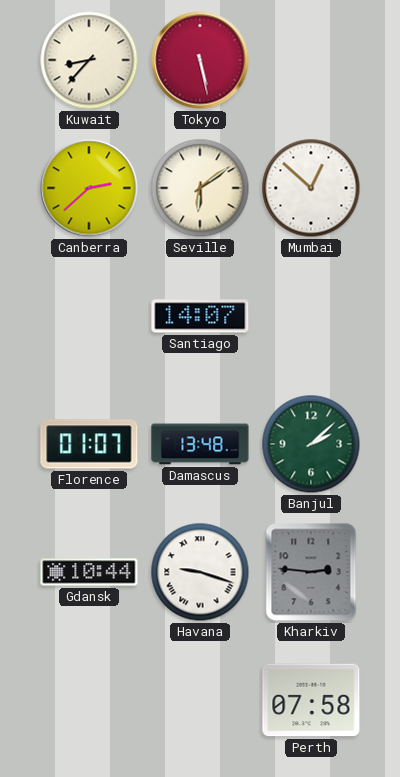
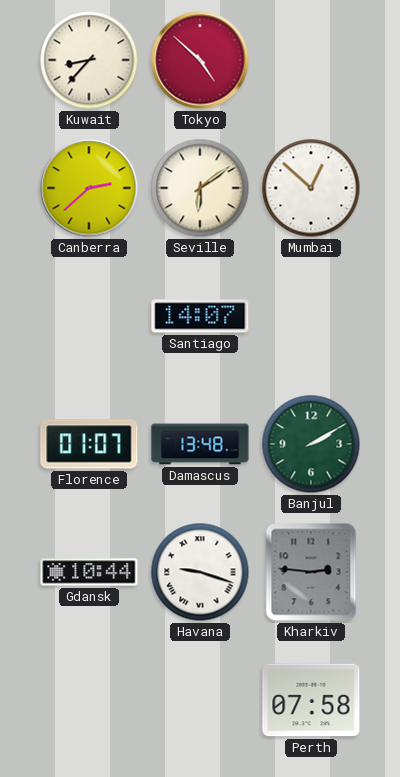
Tokyo: 5:28 -> 4:52
Banjul: 2:08 -> 2:10
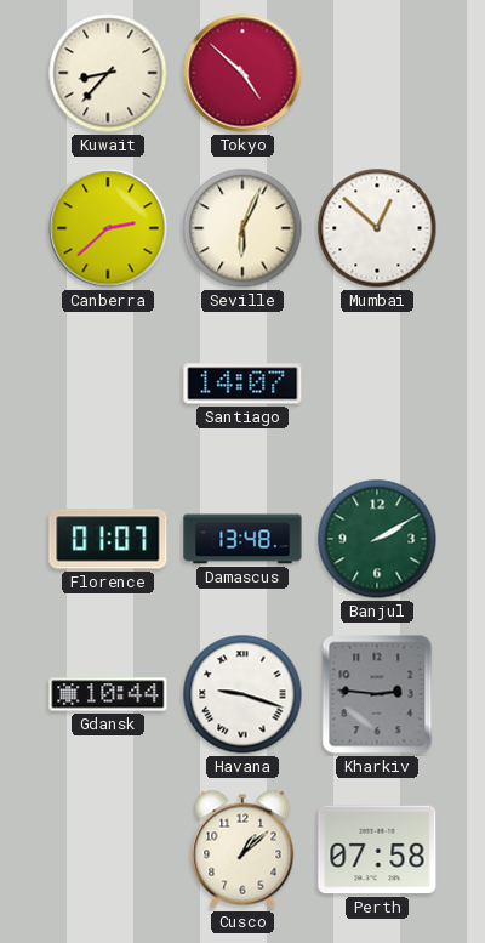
Seville: 6:09 -> 6:04
Cusco: none -> 1:08
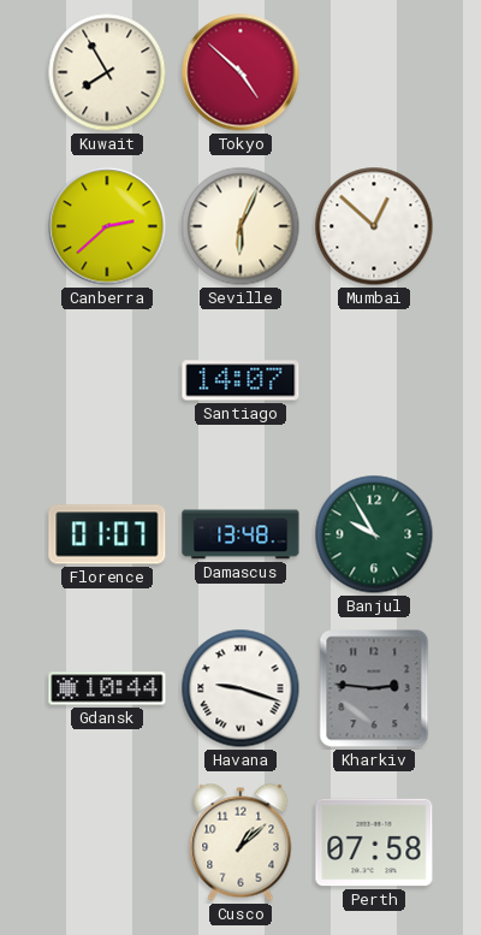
Kuwait: 8:37 -> 7:55
Banjul: 2:10 -> 9:55
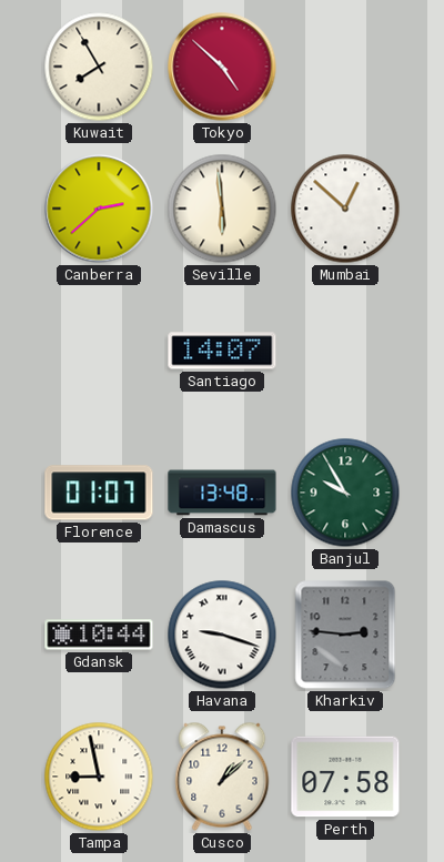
Seville: 6:04 -> 5:59
Tampa: none -> 8:58
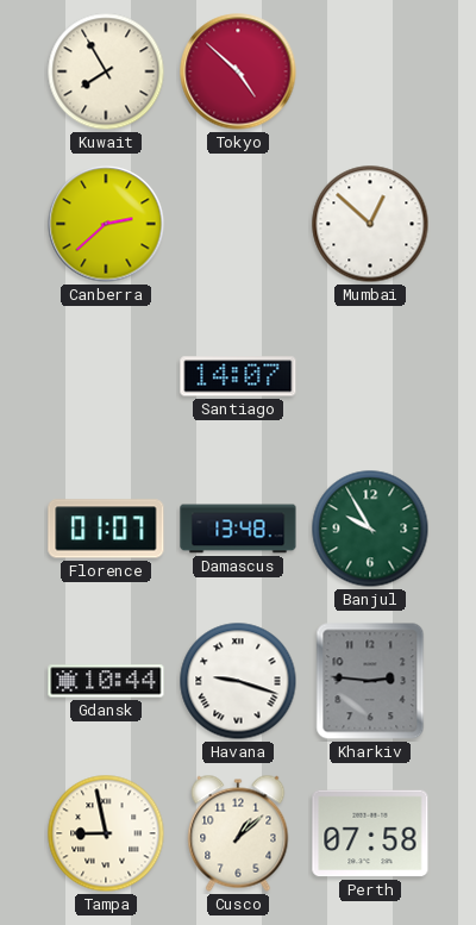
Seville: 5:59 -> none
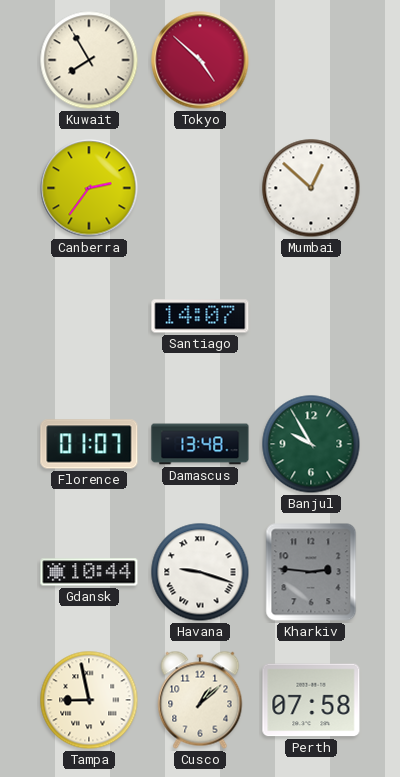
Canberra: 2:38 -> 2:36
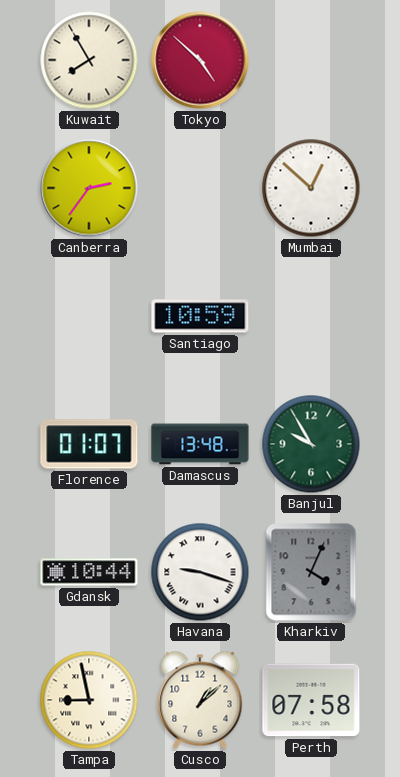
Santiago: 14:07 -> 10:59
Kharkiv: 2:46 -> 4:04
